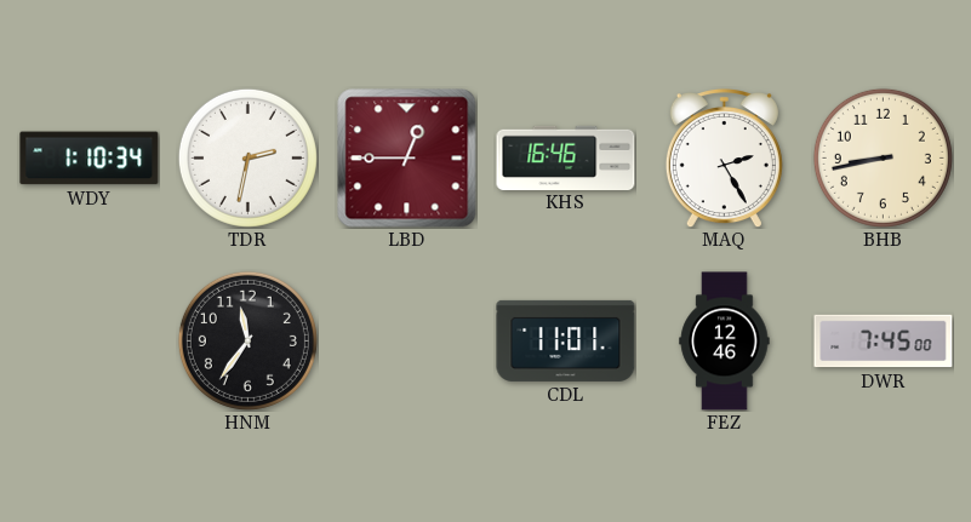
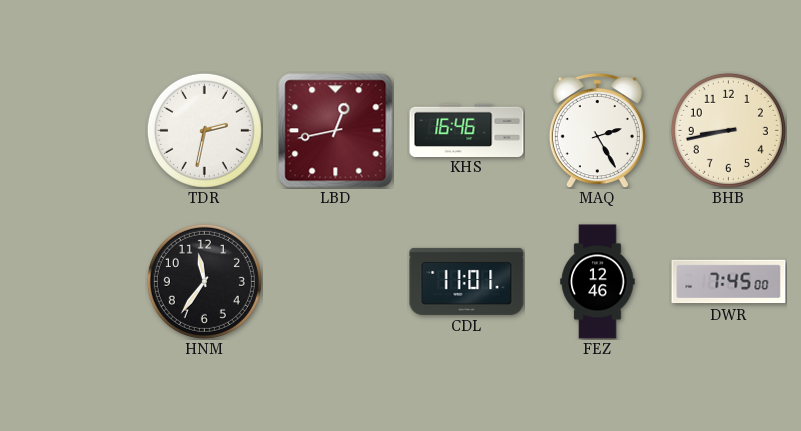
WDY: 1:10 -> none
LBD: 12:45 -> 12:43
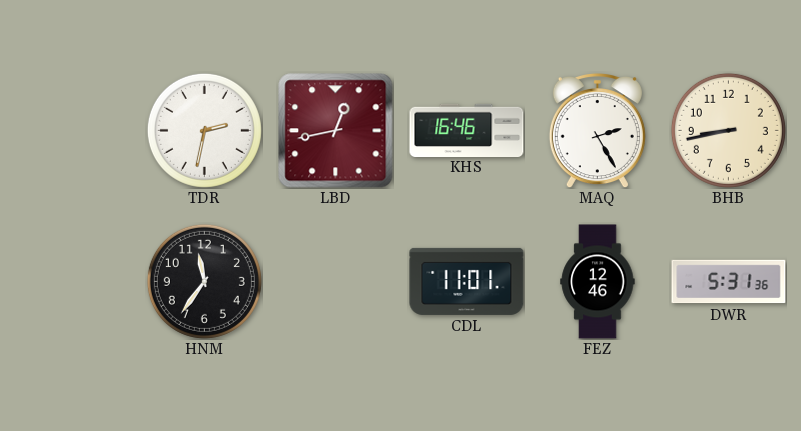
DWR: 7:45 -> 5:31
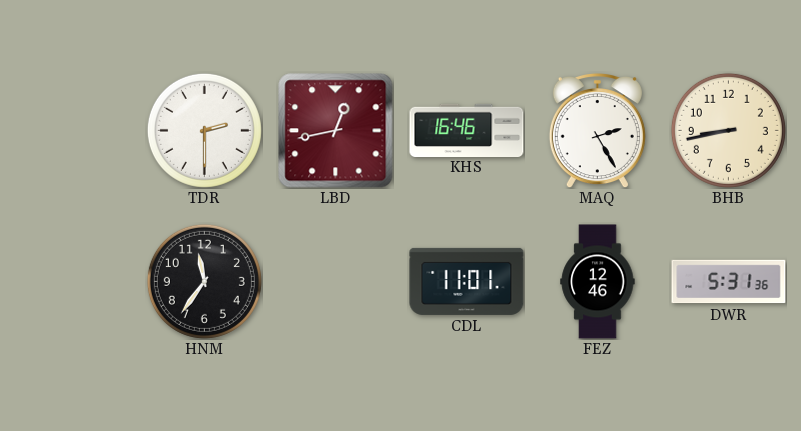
TDR: 2:32 -> 2:30
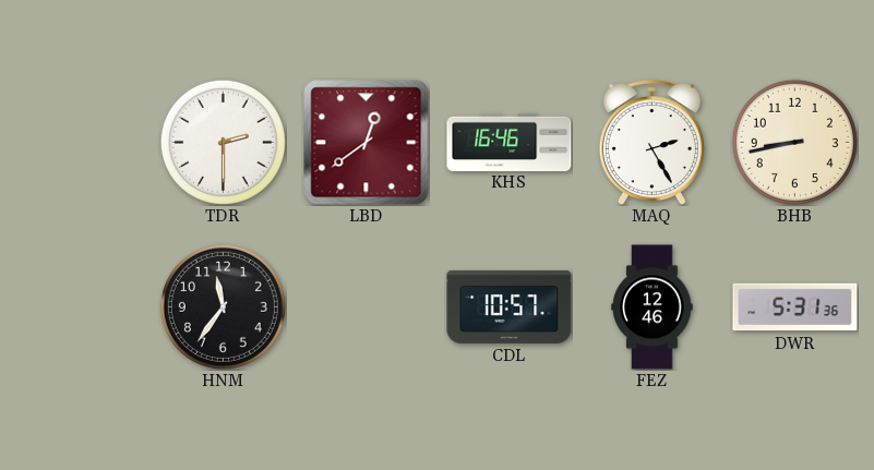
LBD: 12:43 -> 12:39
CDL: 11:01 -> 10:57
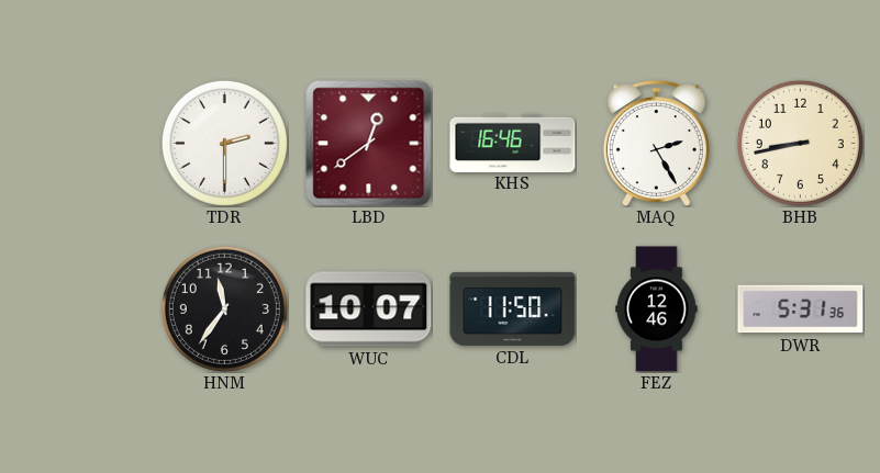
WUC: none -> 10:07
CDL: 10:57 -> 11:50
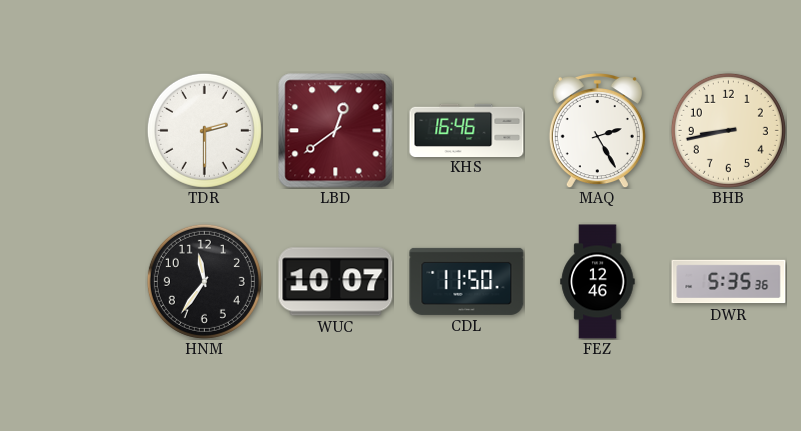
DWR: 5:31 -> 5:35
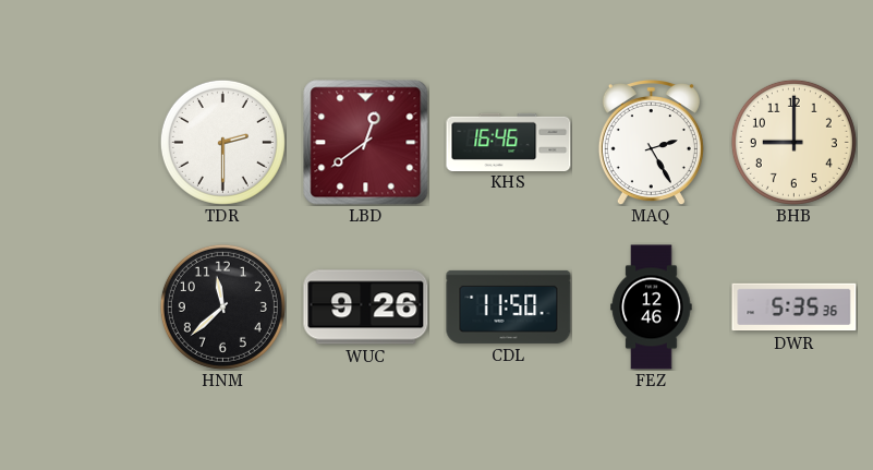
BHB: 8:43 -> 9:00
HNM: 11:36 -> 11:38
WUC: 10:07 -> 9:26
